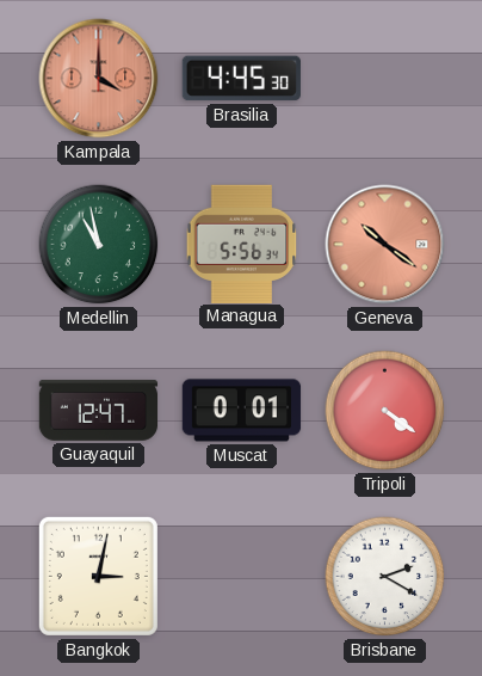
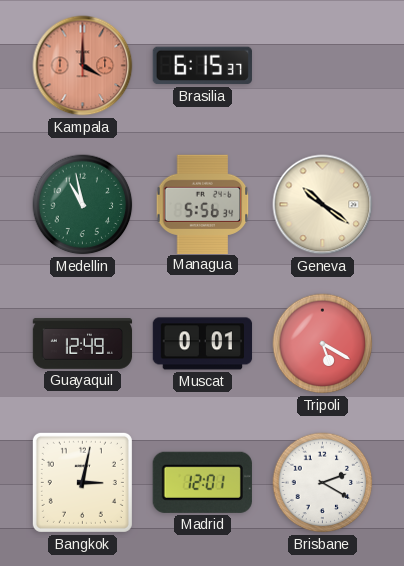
Brasilia: 4:45 -> 6:15
Geneva dial: salmon -> cream
Guayaquil: 12:47 -> 12:49
Tripoli: 4:21 -> 5:20
Madrid: none -> 12:01
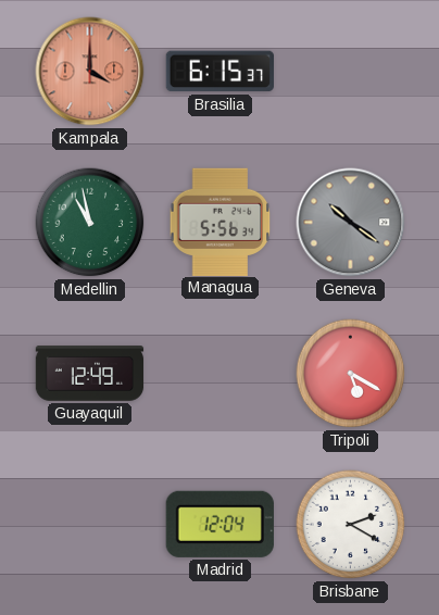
Geneva dial: cream -> grey
Muscat: 0:01 -> none
Bangkok: 3:02 -> none
Madrid: 12:01 -> 12:04
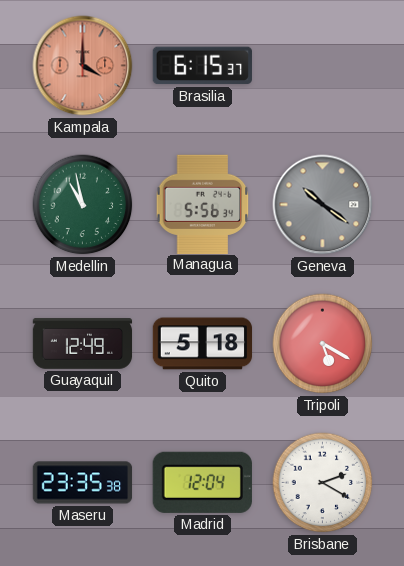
Quito: none -> 5:18
Maseru: none -> 23:35
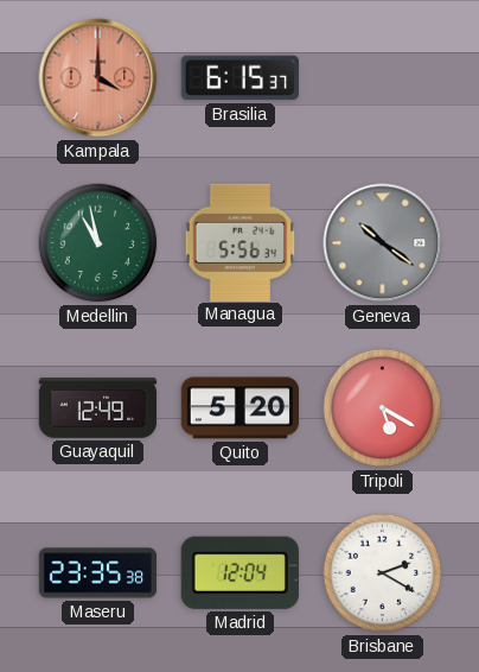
Quito: 5:18 -> 5:20
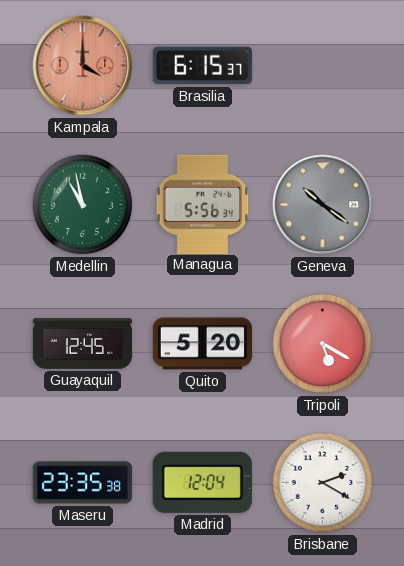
Guayaquil: 12:49 -> 12:45
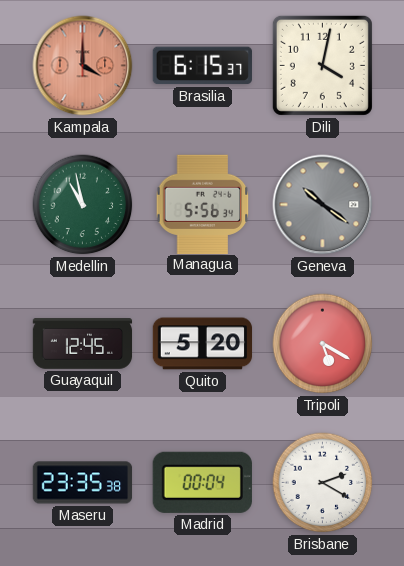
Dili: none -> 4:02
Madrid: 12:04 -> 00:04
